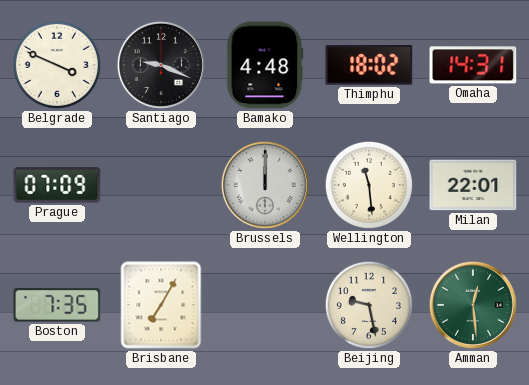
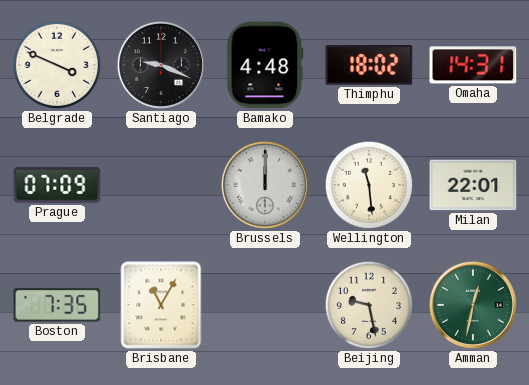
Brisbane: 7:05 -> 11:05
Amman: 12:29 -> 12:32
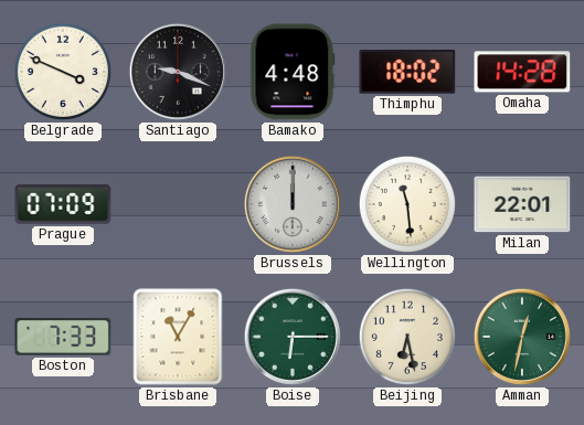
Omaha: 14:31 -> 14:28
Boston: 7:35 -> 7:33
Boise: none -> 6:15
Beijing: 9:28 -> 6:28
